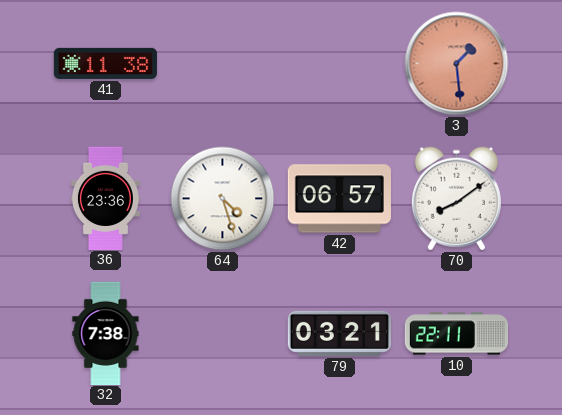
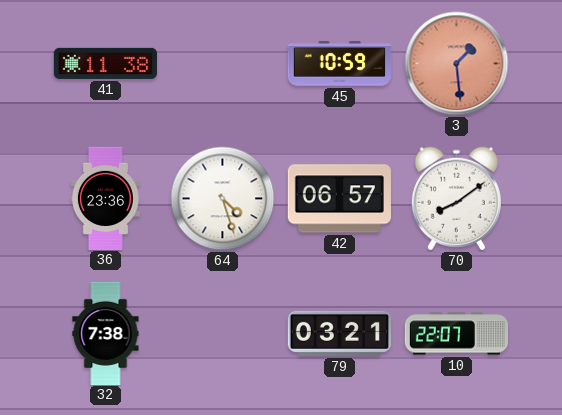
45: none -> 10:59
10: 22:11 -> 22:07
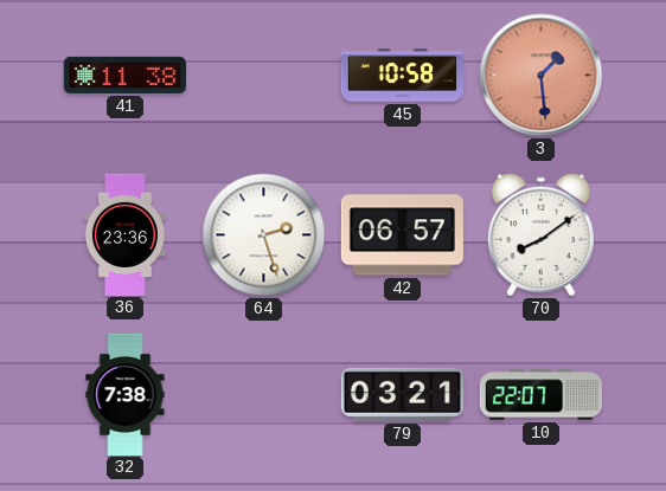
45: 10:59 -> 10:58
64: 4:27 -> 2:27
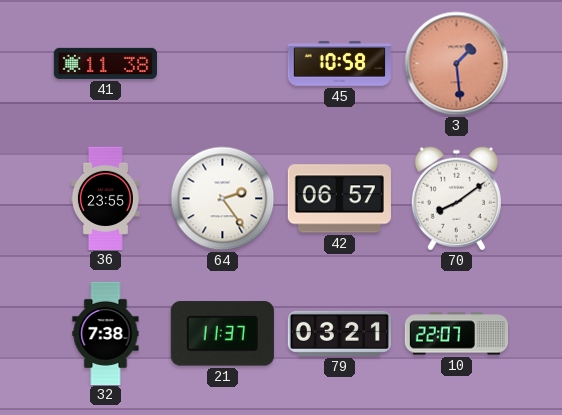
36: 23:36 -> 23:55
64: 2:27 -> 2:24
21: none -> 11:37
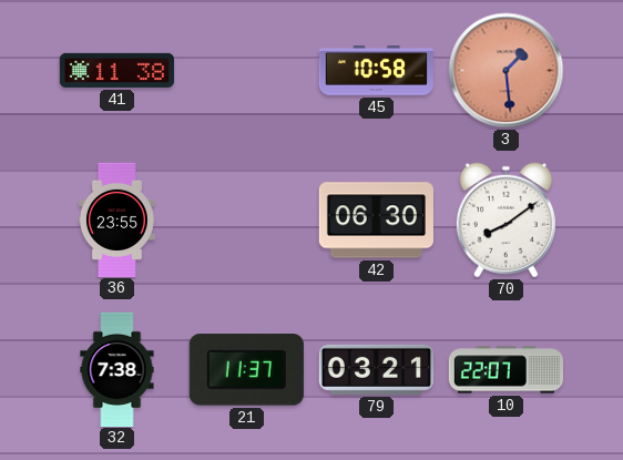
64: 2:24 -> none
42: 06:57 -> 06:30
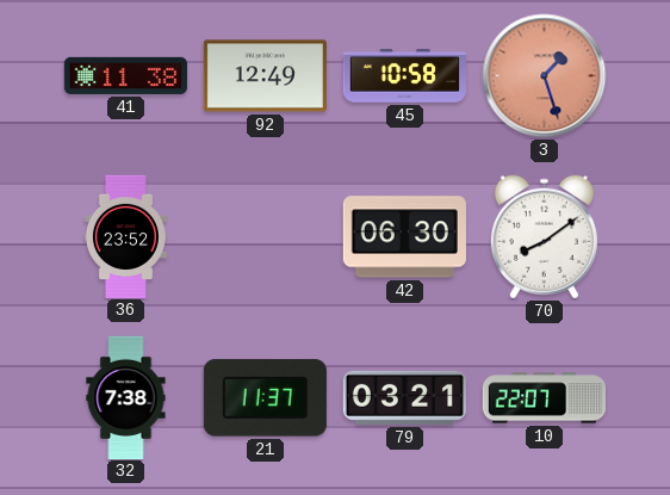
92: none -> 12:49
3: 1:29 -> 1:27
36: 23:55 -> 23:52
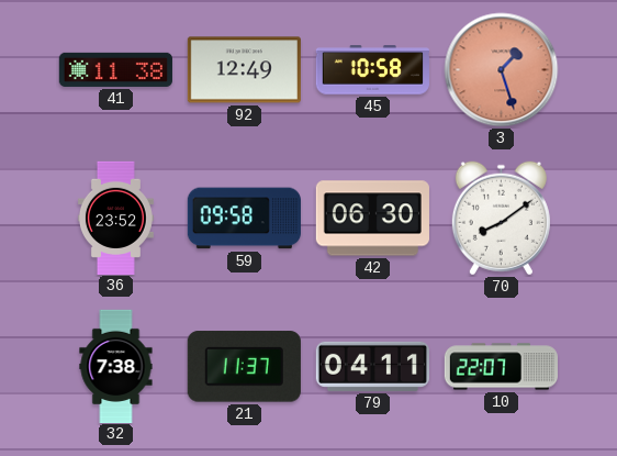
59: none -> 09:58
79: 03:21 -> 04:11
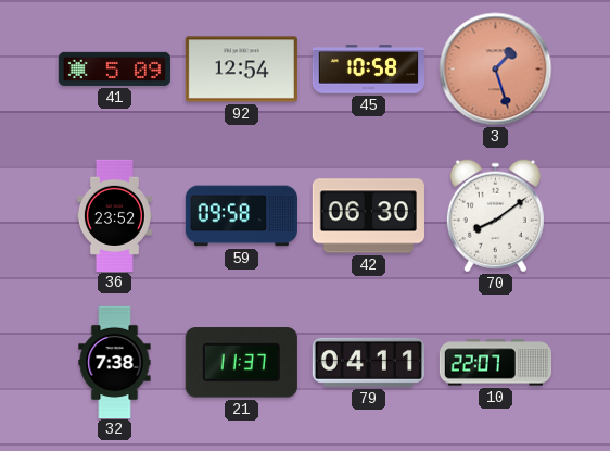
41: 11:38 -> 5:09
92: 12:49 -> 12:54
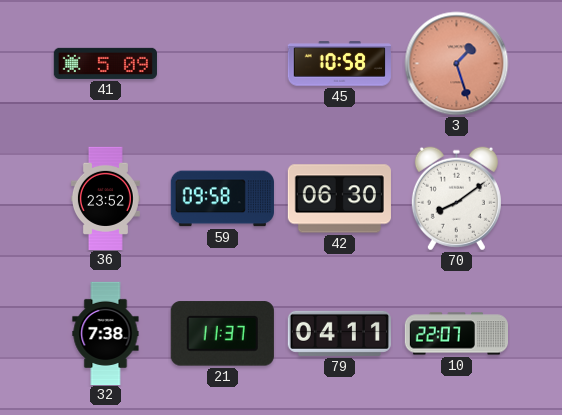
92: 12:54 -> none
